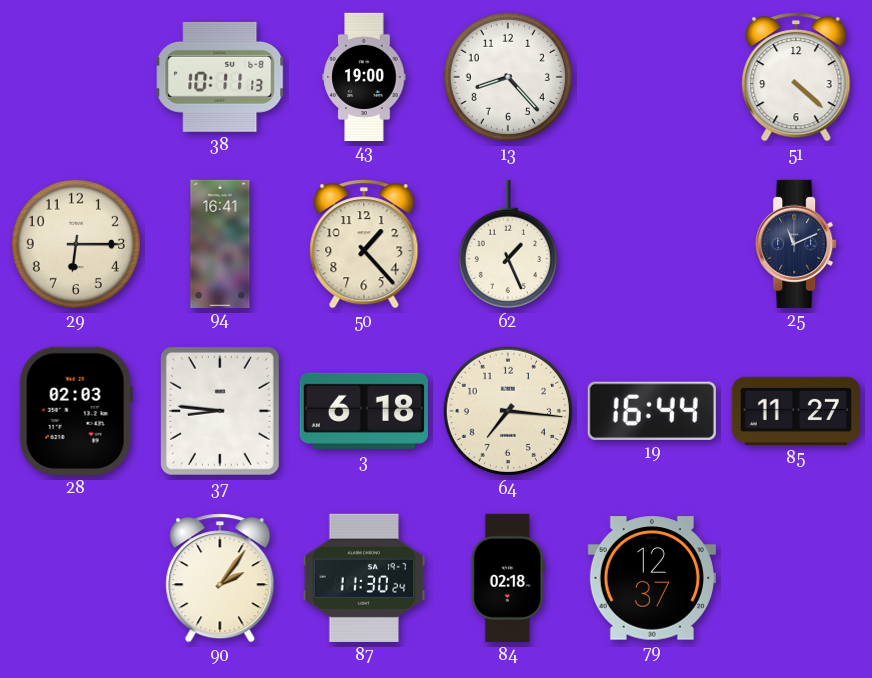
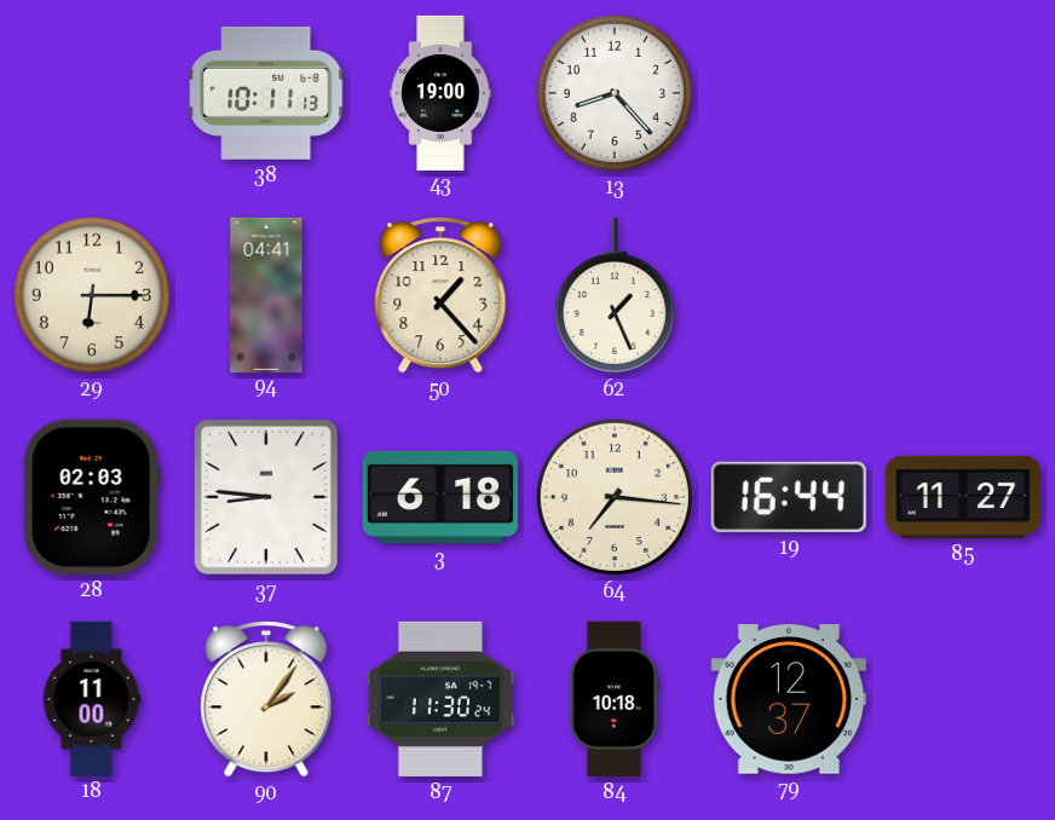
51: 4:22 -> none
94: 16:41 -> 04:41
25: 11:11 -> none
18: none -> 11:00
84: 02:18 -> 10:18
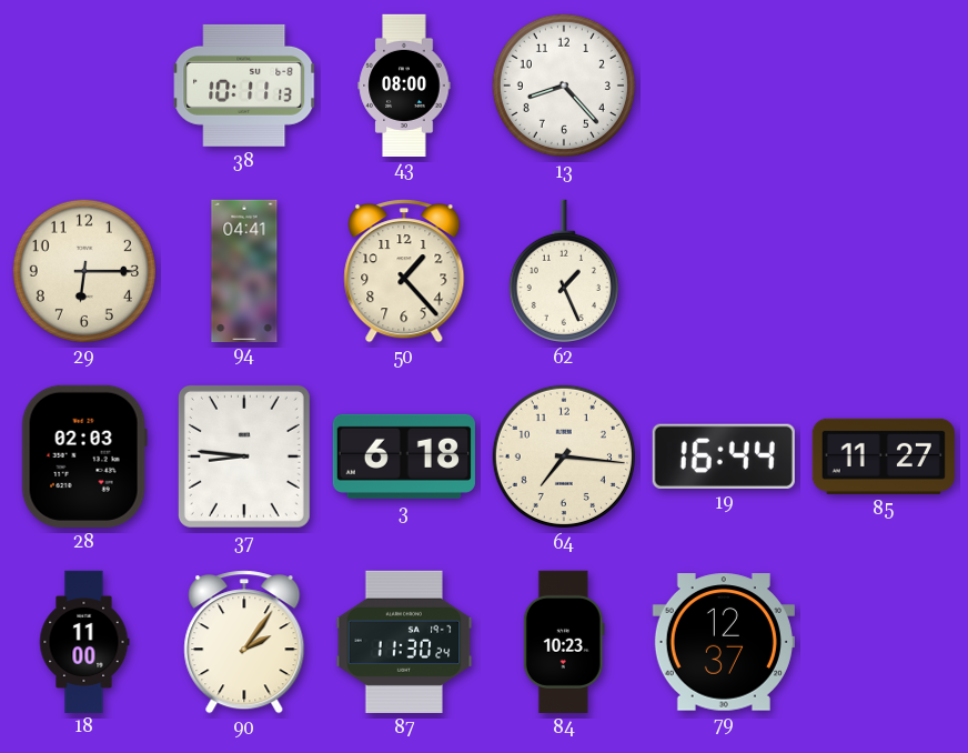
43: 19:00 -> 08:00
84: 10:18 -> 10:23
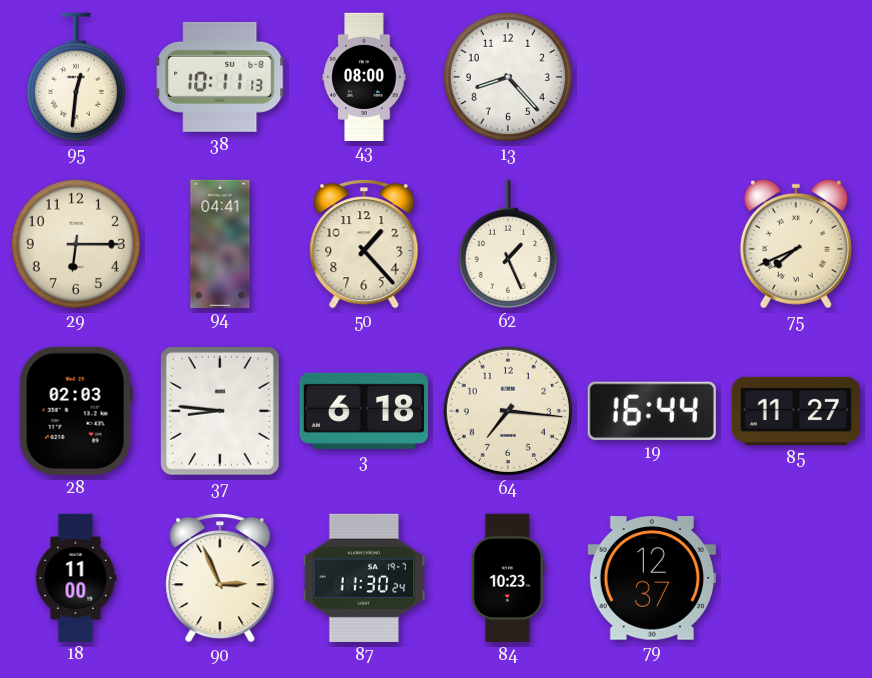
95: none -> 12:31
75: none -> 7:41
90: 2:06 -> 2:56
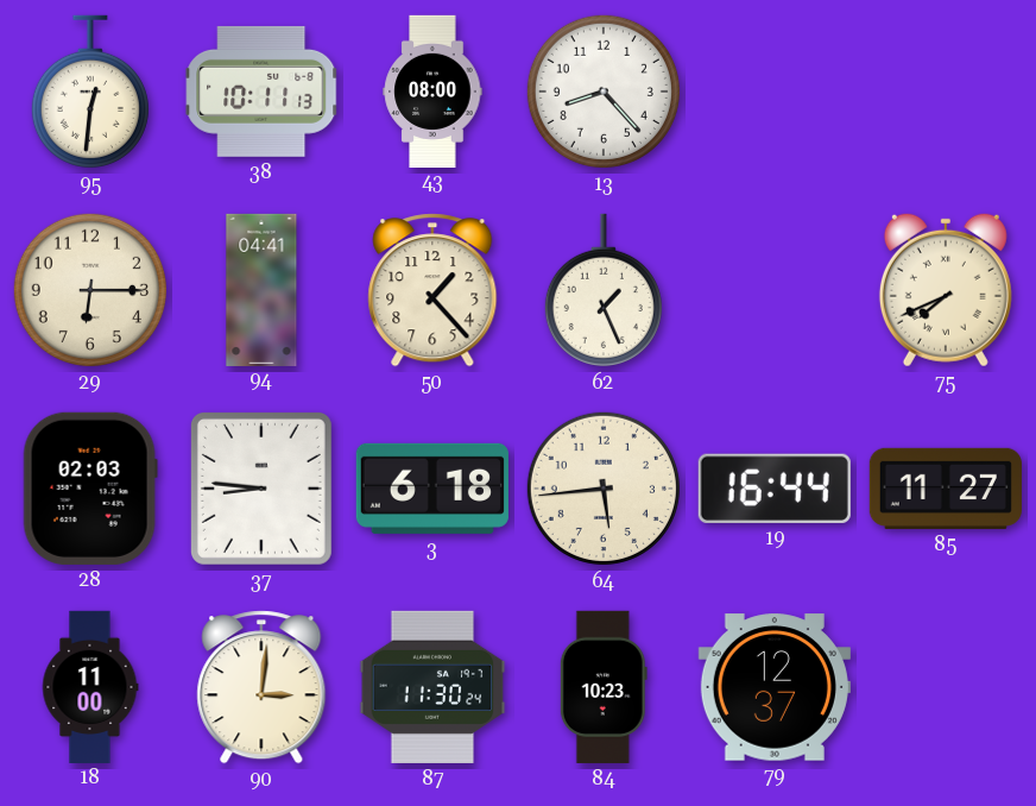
64: 7:16 -> 5:44
90: 2:56 -> 3:01
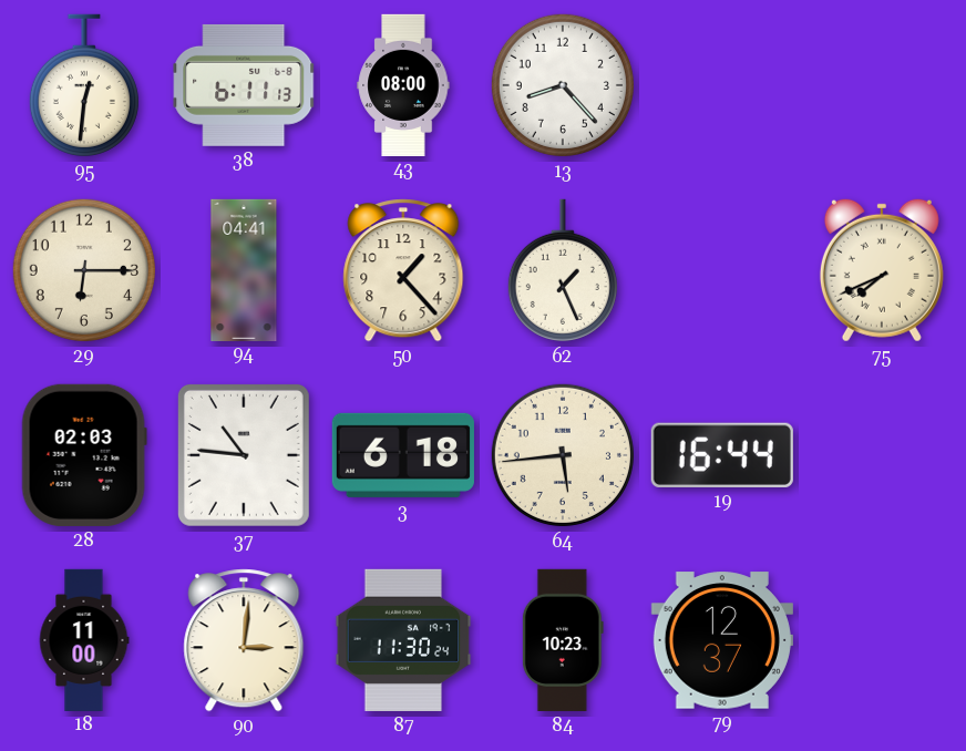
38: 10:11 -> 6:11
37: 8:46 -> 10:46
85: 11:27 -> none
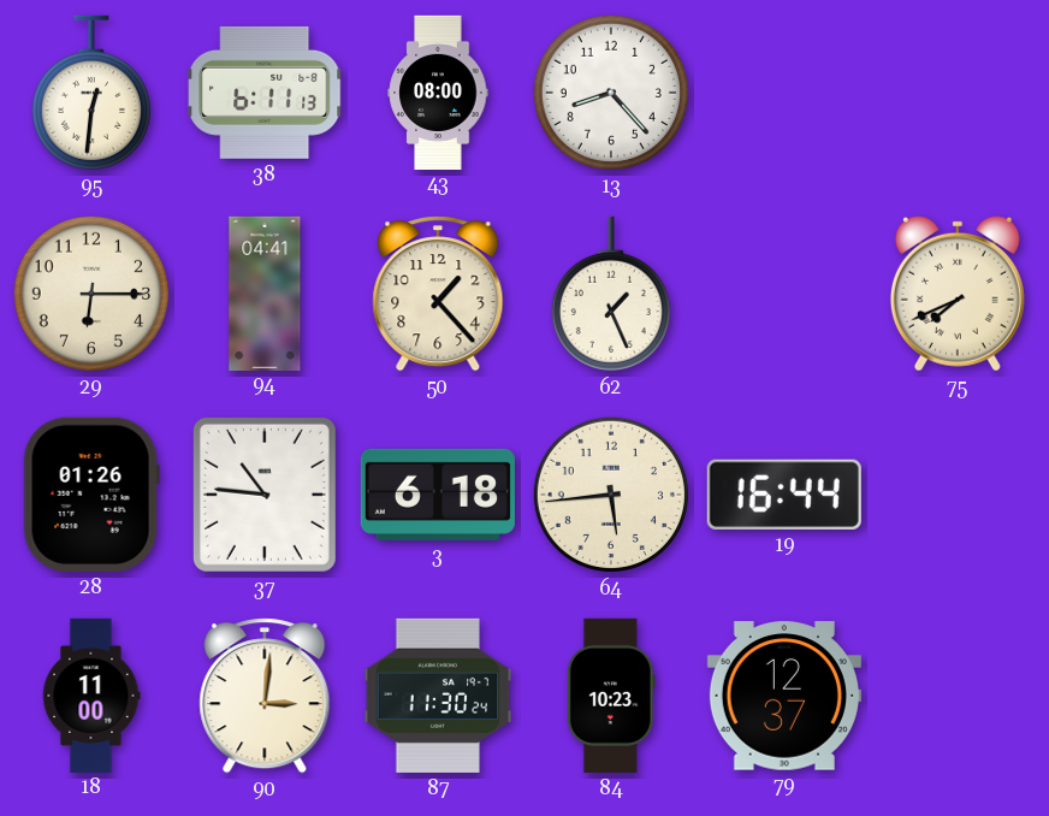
28: 02:03 -> 01:26
